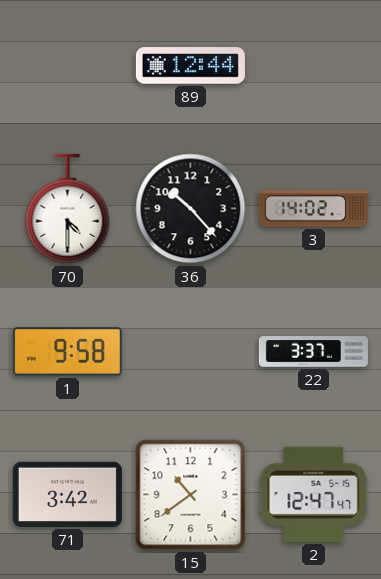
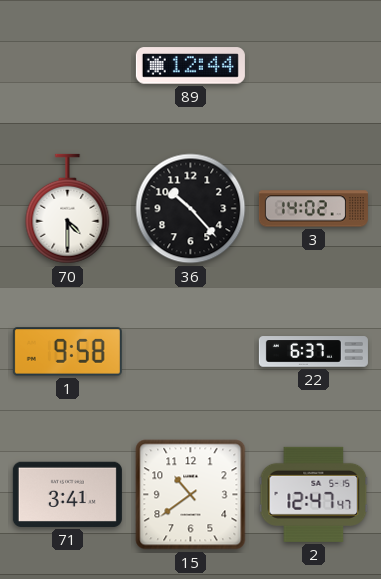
22: 3:37 -> 6:37
71: 3:42 -> 3:41
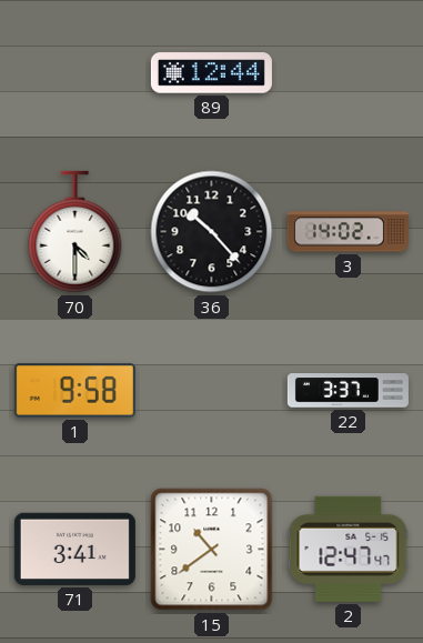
22: 6:37 -> 3:37
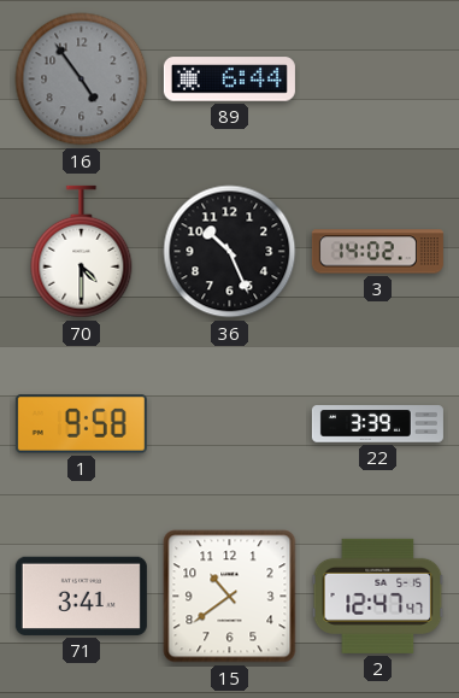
16: none -> 4:54
89: 12:44 -> 6:44
36: 10:23 -> 10:26
22: 3:37 -> 3:39
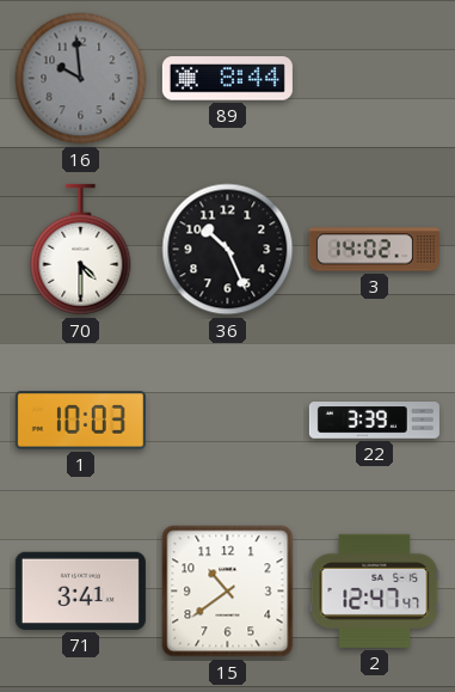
16: 4:54 -> 9:59
89: 6:44 -> 8:44
1: 9:58 -> 10:03
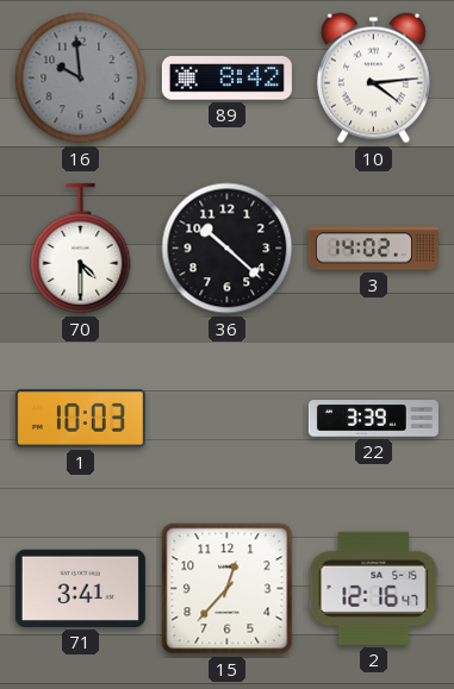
89: 8:44 -> 8:42
10: none -> 4:14
36: 10:26 -> 10:22
15: 10:39 -> 12:37
2: 12:47 -> 12:16
